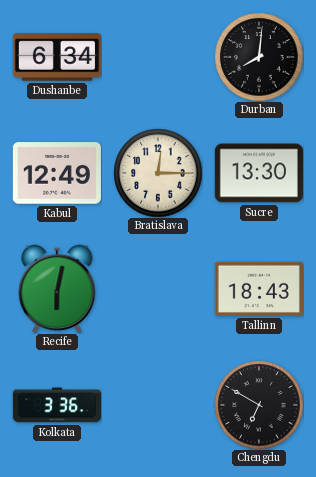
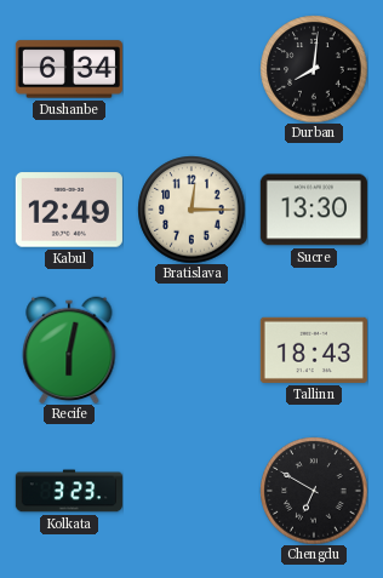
Kolkata: 3:36 -> 3:23
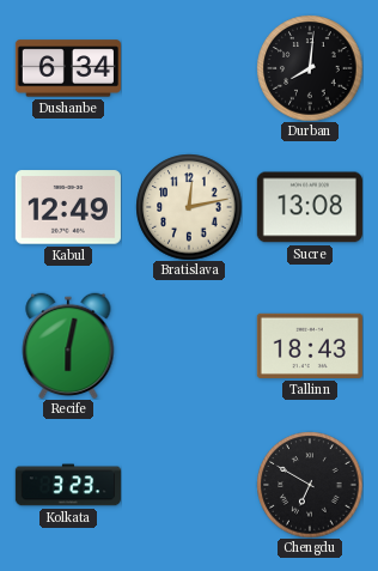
Bratislava: 12:15 -> 12:13
Sucre: 13:30 -> 13:08
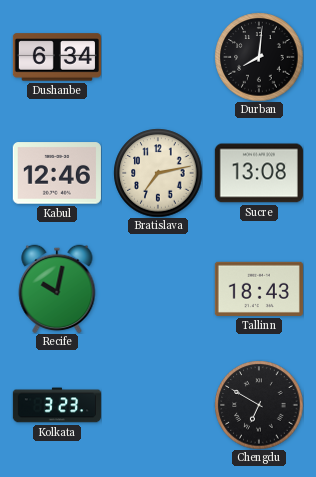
Kabul: 12:49 -> 12:46
Bratislava: 12:13 -> 7:13
Recife: 6:02 -> 10:02
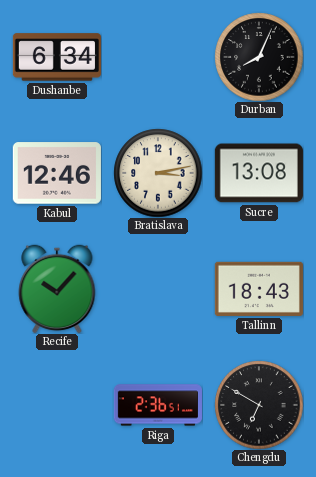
Durban: 8:01 -> 8:04
Bratislava: 7:13 -> 3:13
Recife: 10:02 -> 10:07
Kolkata: 3:23 -> none
Riga: none -> 2:36
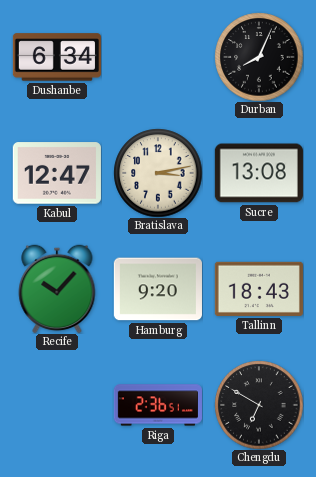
Kabul: 12:46 -> 12:47
Hamburg: none -> 9:20
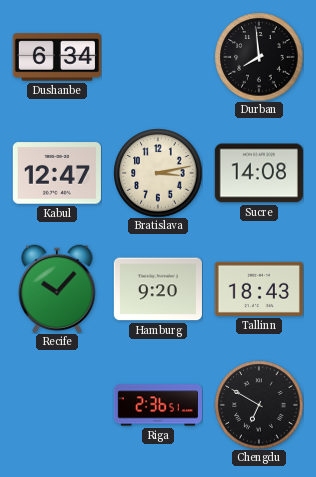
Durban: 8:04 -> 7:59
Sucre: 13:08 -> 14:08
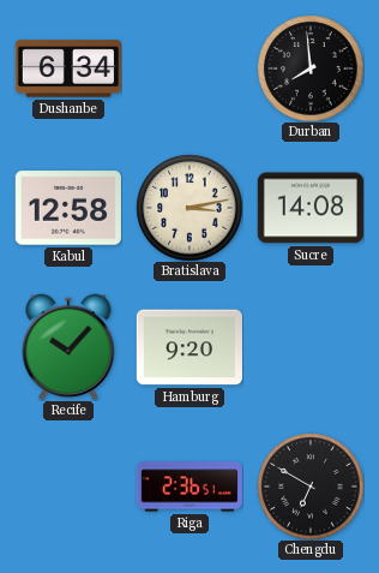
Kabul: 12:47 -> 12:58
Tallinn: 18:43 -> none
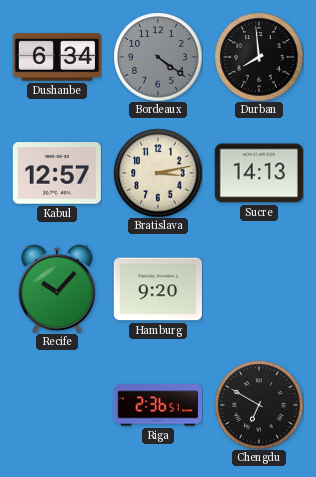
Bordeaux: none -> 4:21
Kabul: 12:58 -> 12:57
Sucre: 14:08 -> 14:13
